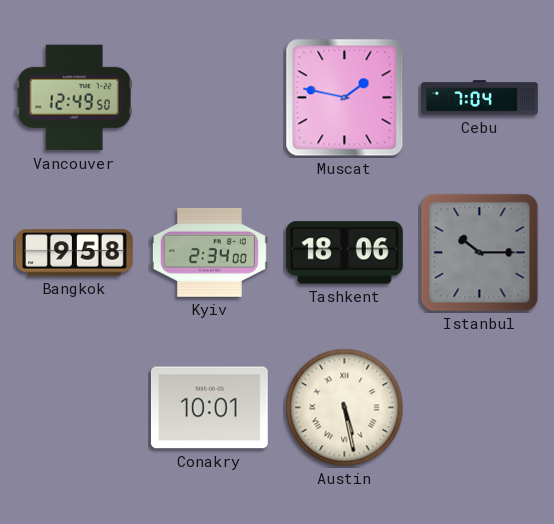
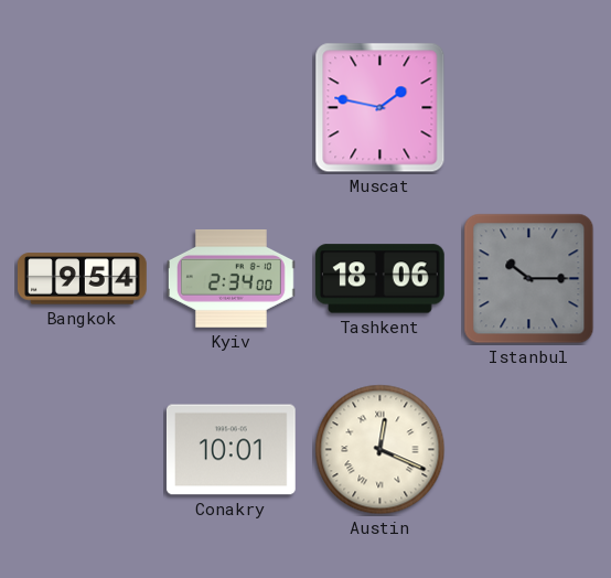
Vancouver: 12:49 -> none
Cebu: 7:04 -> none
Bangkok: 9:58 -> 9:54
Austin: 5:28 -> 12:19
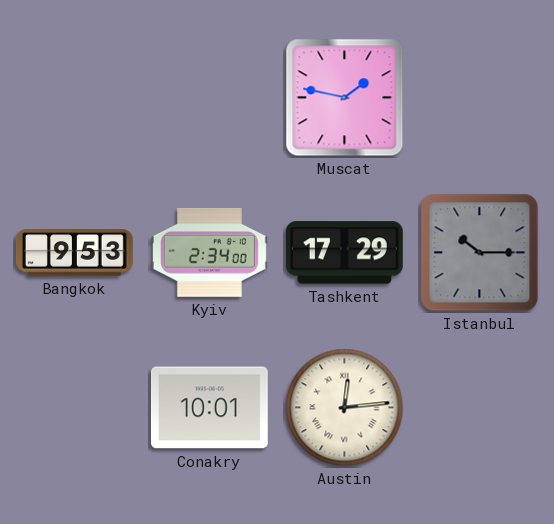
Bangkok: 9:54 -> 9:53
Tashkent: 18:06 -> 17:29
Austin: 12:19 -> 12:14
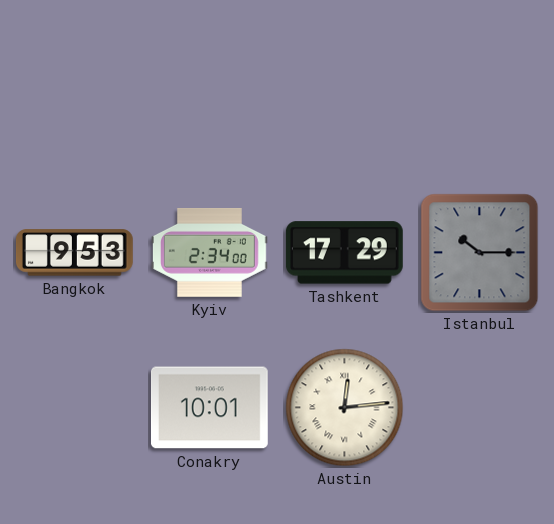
Muscat: 1:47 -> none
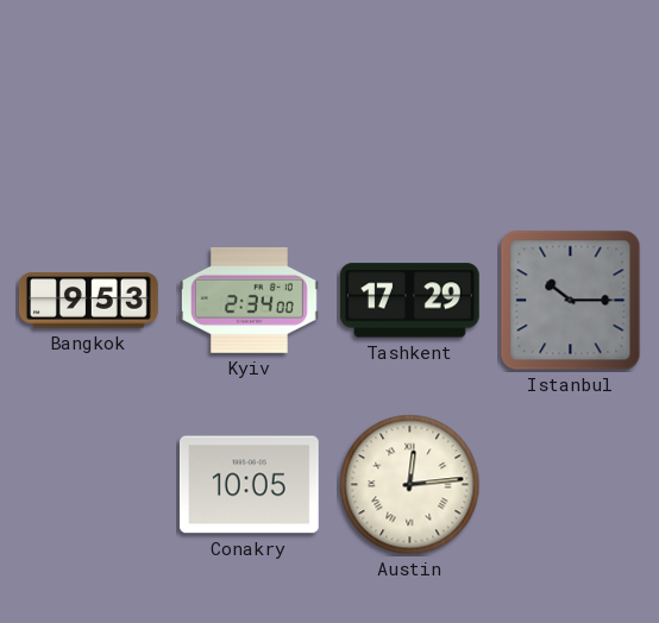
Conakry: 10:01 -> 10:05
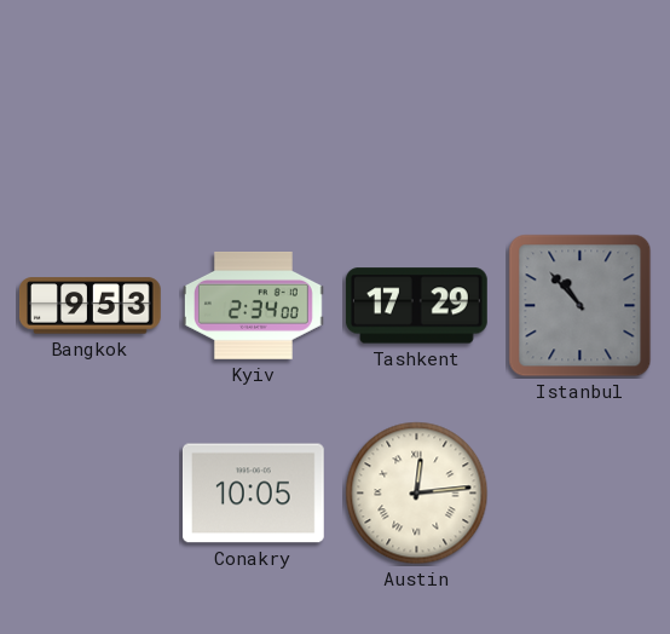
Istanbul: 10:15 -> 10:53
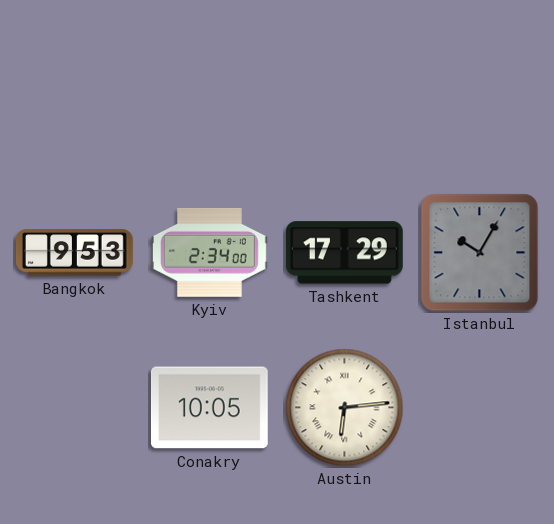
Istanbul: 10:53 -> 10:05
Austin: 12:14 -> 6:14
